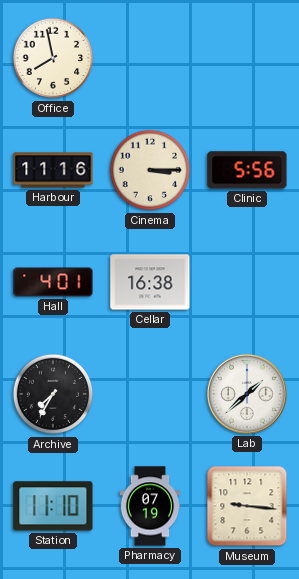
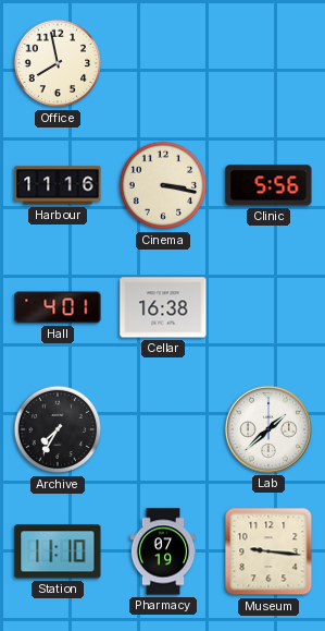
Cinema: 3:15 -> 3:17
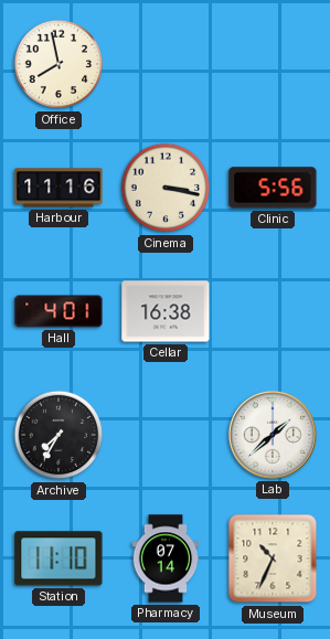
Pharmacy: 07:19 -> 07:14
Museum: 9:16 -> 10:34
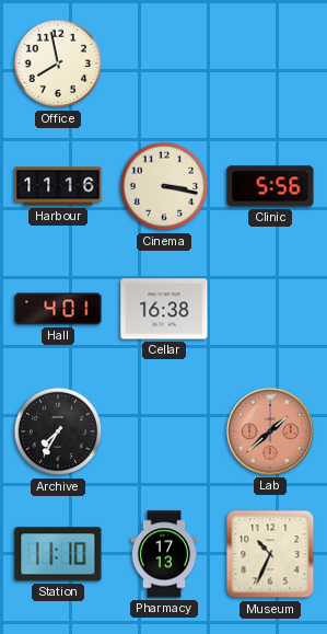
Lab dial: white -> salmon
Pharmacy: 07:14 -> 17:13
